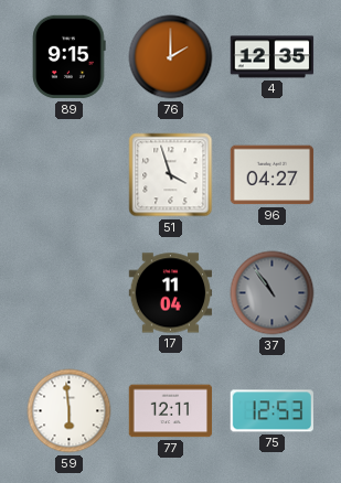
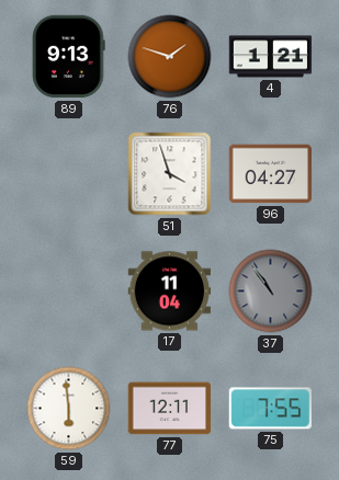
89: 9:15 -> 9:13
76: 2:00 -> 1:48
4: 12:35 -> 1:21
75: 12:53 -> 7:55
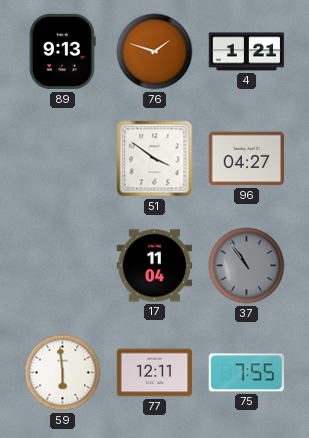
51: 3:57 -> 3:51
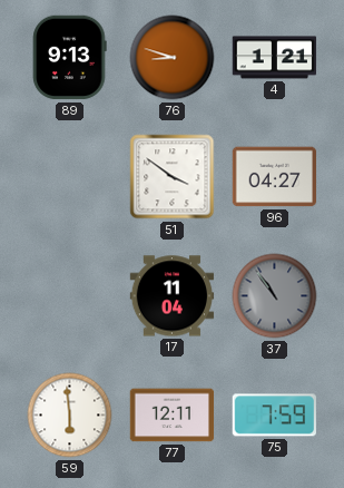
76: 1:48 -> 8:48
75: 7:55 -> 7:59
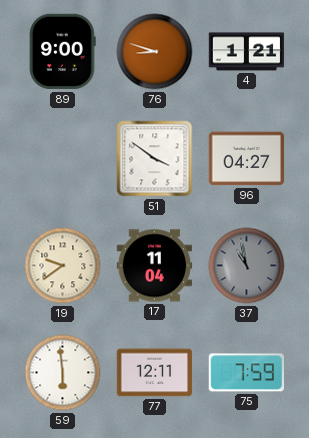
89: 9:13 -> 9:00
19: none -> 9:39
37: 10:54 -> 10:58
